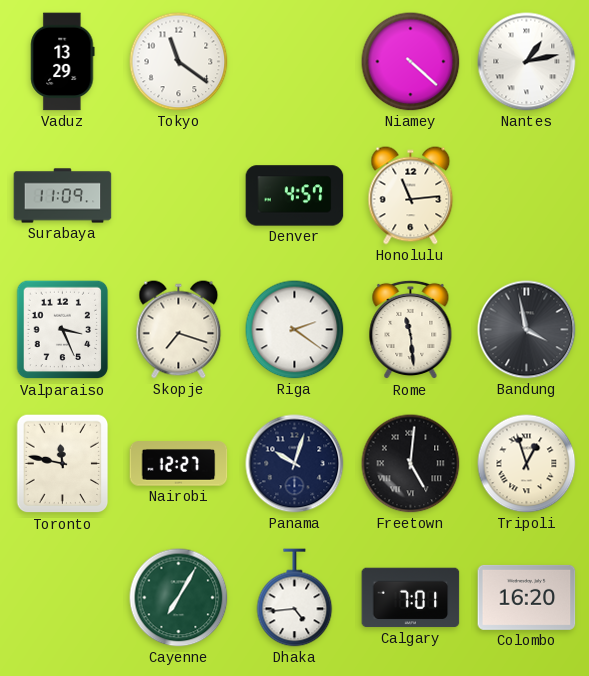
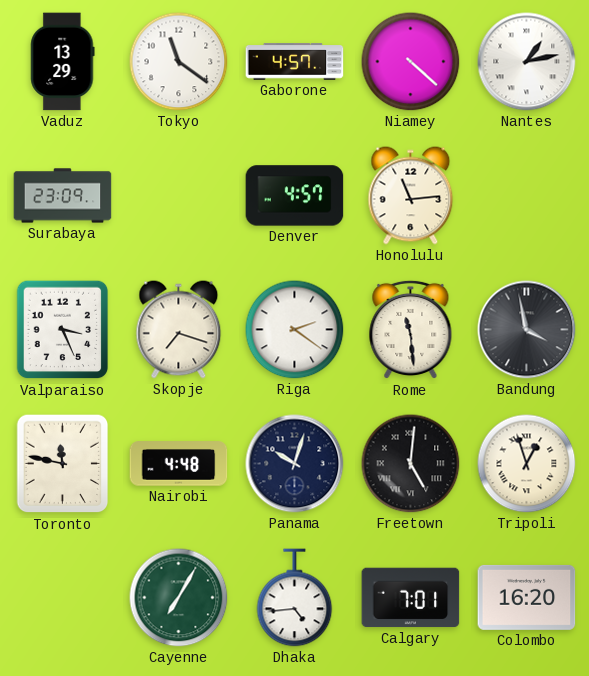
Gaborone: none -> 4:57
Surabaya: 11:09 -> 23:09
Nairobi: 12:27 -> 4:48
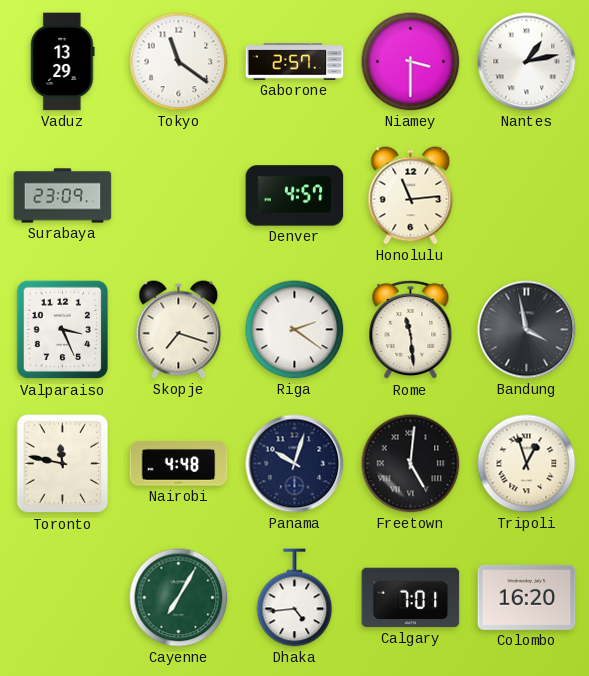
Gaborone: 4:57 -> 2:57
Niamey: 4:22 -> 3:30
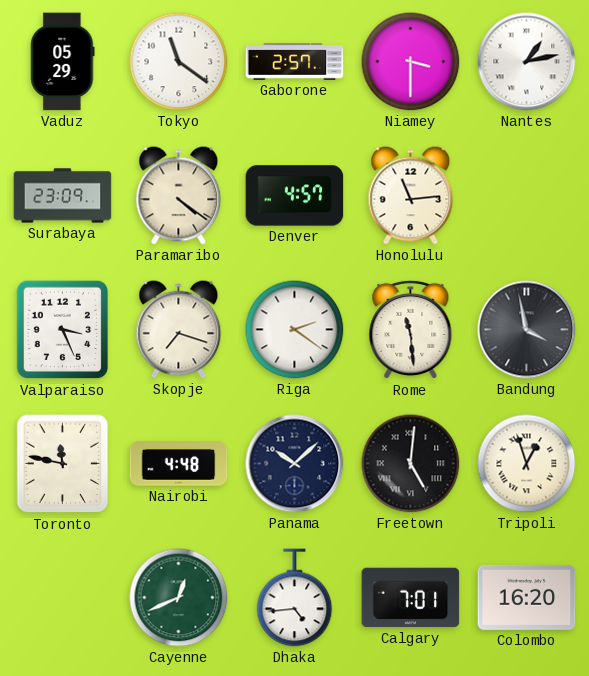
Vaduz: 13:29 -> 05:29
Paramaribo: none -> 4:21
Panama: 10:03 -> 10:08
Cayenne: 7:05 -> 12:41
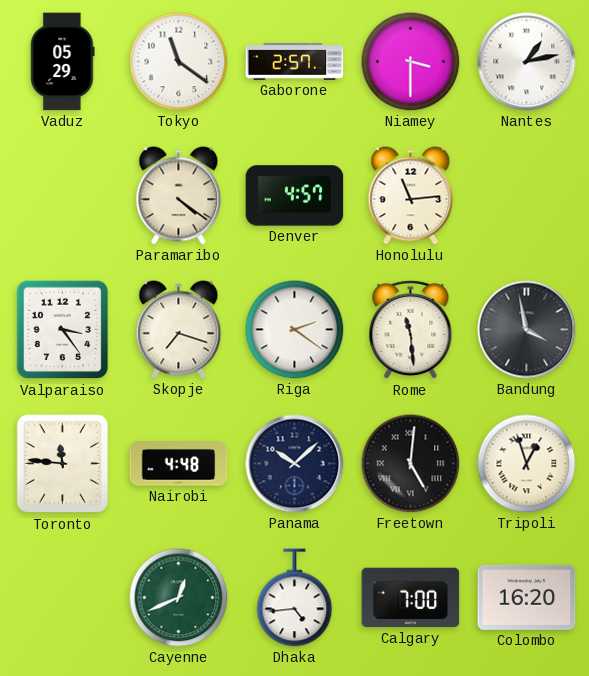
Surabaya: 23:09 -> none
Valparaiso: 3:26 -> 3:24
Toronto: 11:47 -> 11:46
Calgary: 7:01 -> 7:00
